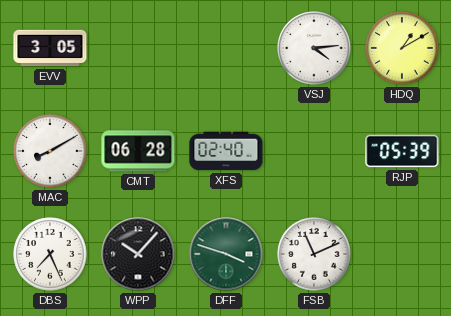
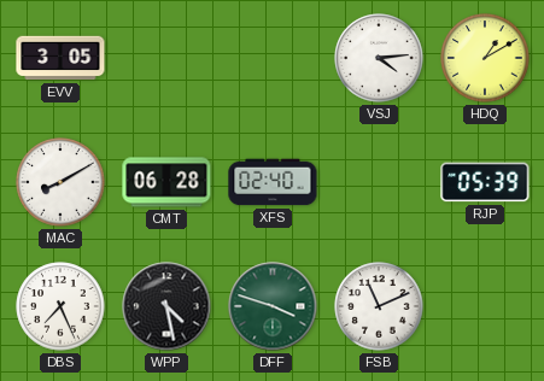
WPP: 10:07 -> 4:28
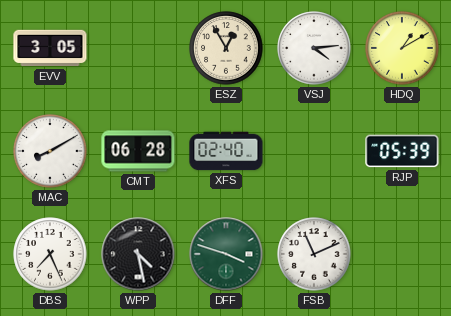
ESZ: none -> 12:55
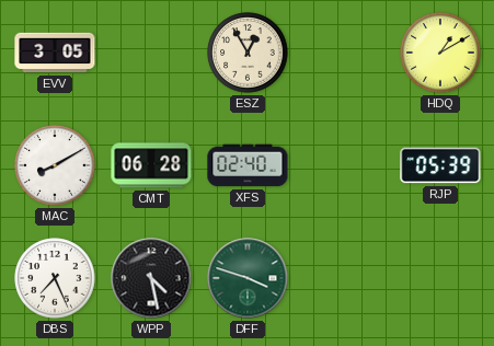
VSJ: 4:14 -> none
FSB: 11:11 -> none
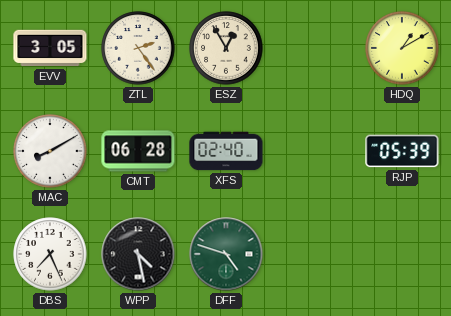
ZTL: none -> 2:24
DFF: 3:48 -> 4:48
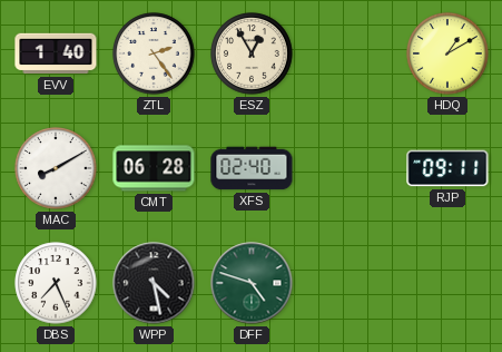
EVV: 3:05 -> 1:40
RJP: 05:39 -> 09:11
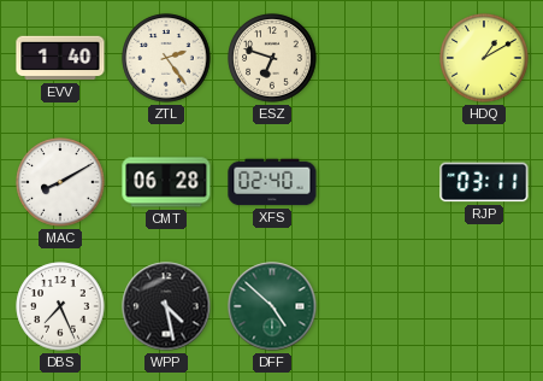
ESZ: 12:55 -> 6:48
RJP: 09:11 -> 03:11
DFF: 4:48 -> 4:52
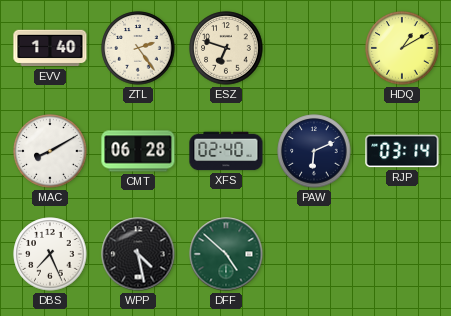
PAW: none -> 6:11
RJP: 03:11 -> 03:14
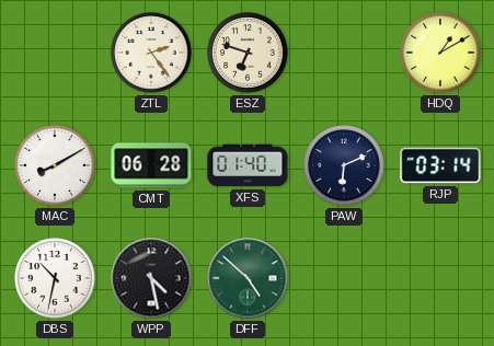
EVV: 1:40 -> none
XFS: 02:40 -> 01:40
DBS: 7:26 -> 10:32
